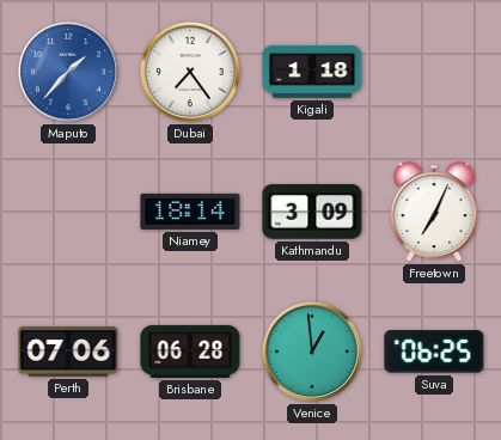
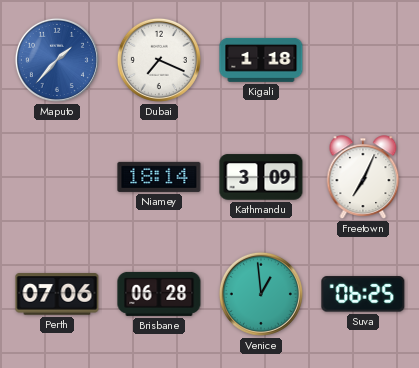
Dubai: 7:24 -> 7:19
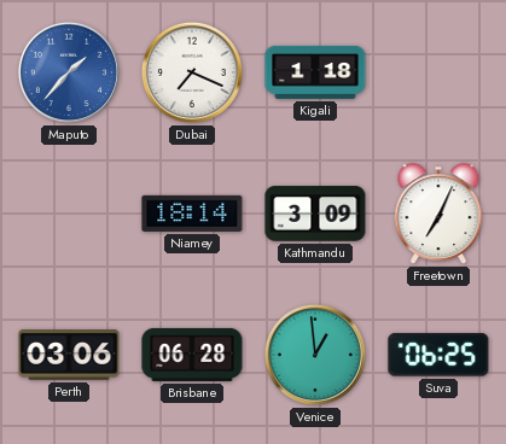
Perth: 07:06 -> 03:06
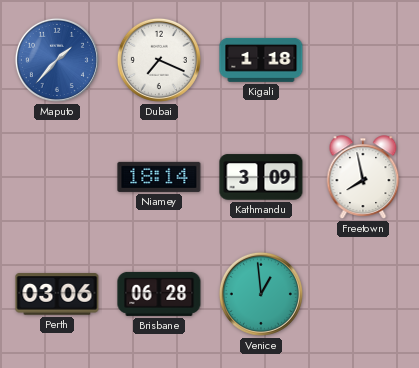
Freetown: 7:04 -> 7:58
Suva: 06:25 -> none
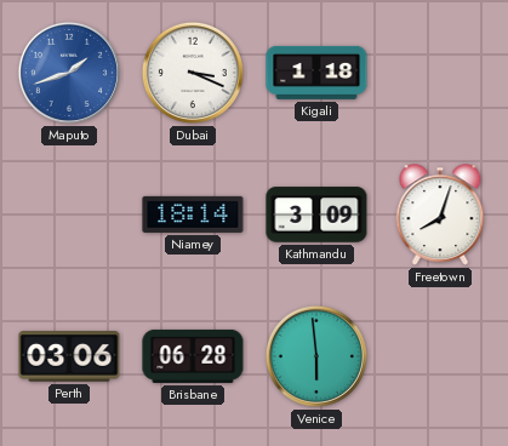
Maputo: 1:37 -> 1:42
Dubai: 7:19 -> 3:19
Freetown: 7:58 -> 8:03
Venice: 12:59 -> 5:59
